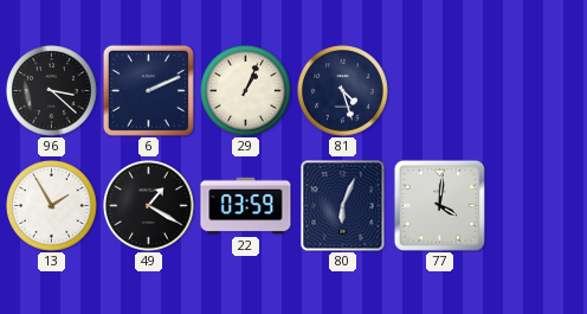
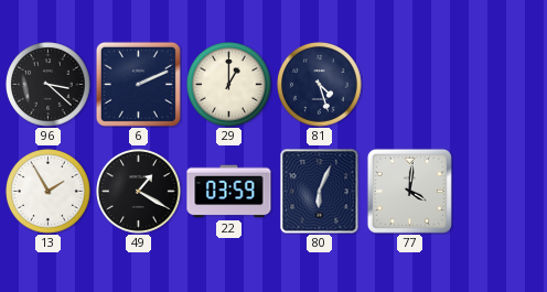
29: 1:04 -> 1:00
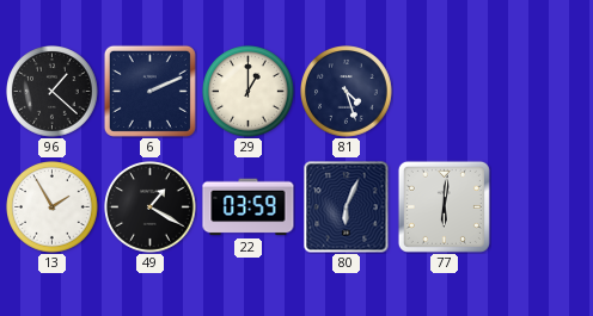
96: 3:22 -> 1:22
77: 4:01 -> 6:01
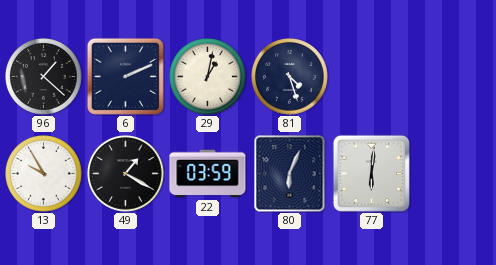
29: 1:00 -> 1:02
13: 1:55 -> 9:55
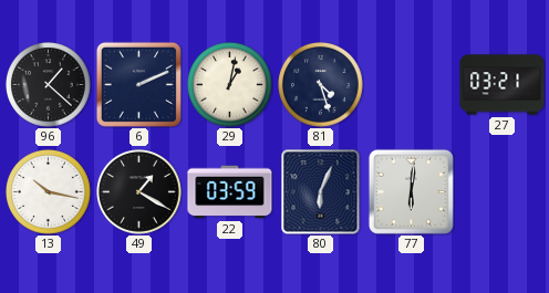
27: none -> 03:21
13: 9:55 -> 10:17
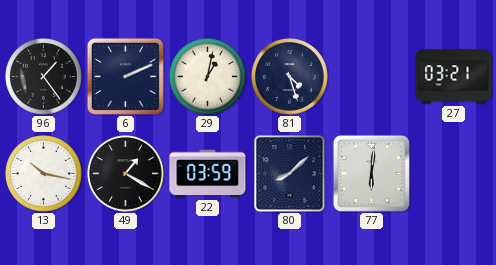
96: 1:22 -> 1:24
80: 6:04 -> 8:08
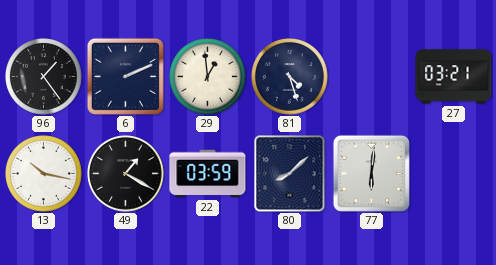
29: 1:02 -> 12:59
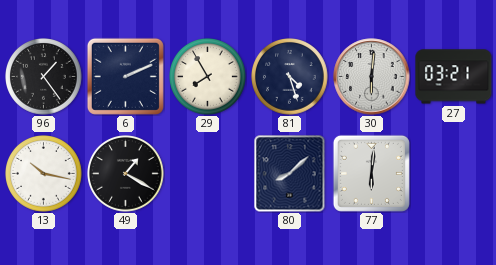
29: 12:59 -> 7:55
30: none -> 6:01
22: 03:59 -> none
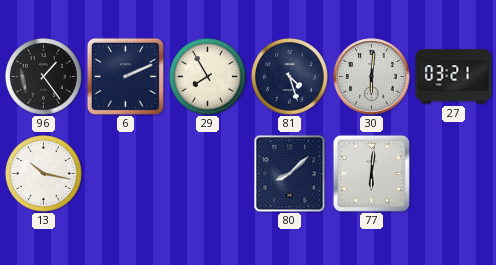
49: 1:20 -> none
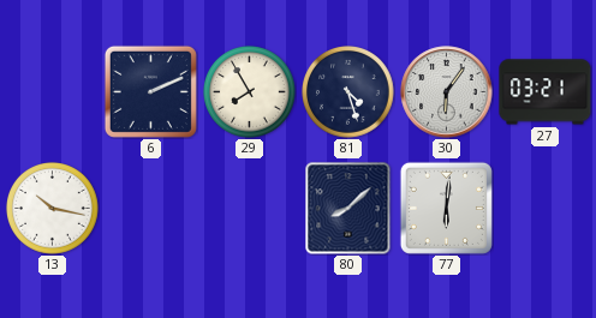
96: 1:24 -> none
30: 6:01 -> 6:06
